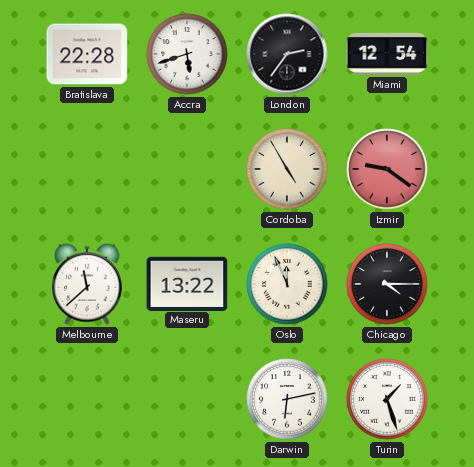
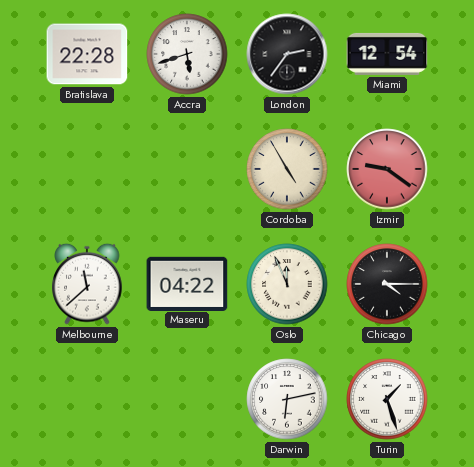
Maseru: 13:22 -> 04:22
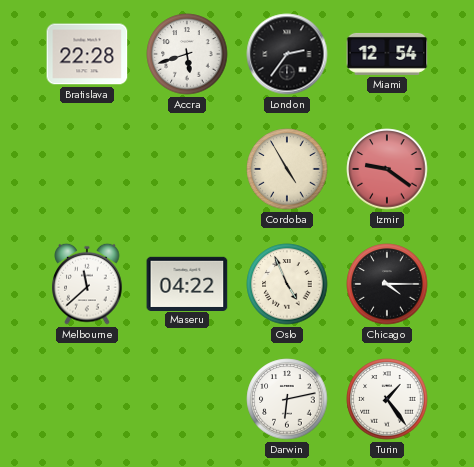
Oslo: 11:56 -> 4:56
Turin: 1:27 -> 1:24
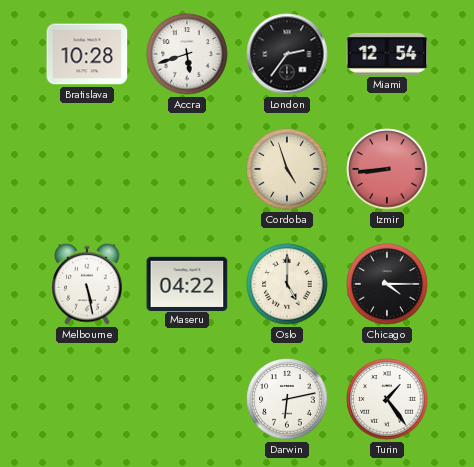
Bratislava: 22:28 -> 10:28
Cordoba: 4:55 -> 4:57
Izmir: 9:21 -> 8:44
Melbourne: 11:38 -> 5:28
Oslo: 4:56 -> 5:00
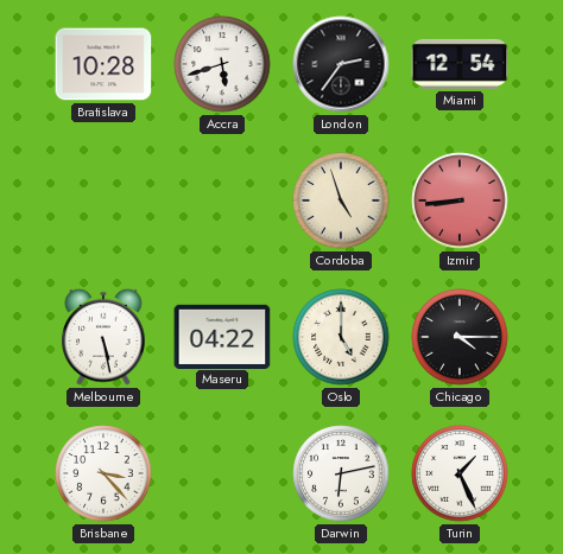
Brisbane: none -> 3:23
Turin: 1:24 -> 1:26
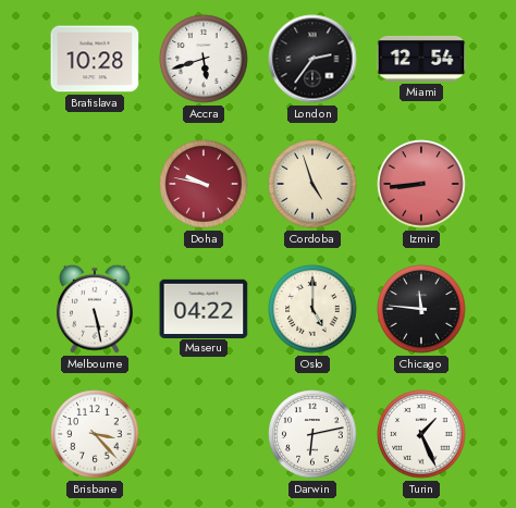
Doha: none -> 9:47
Chicago: 4:15 -> 11:46
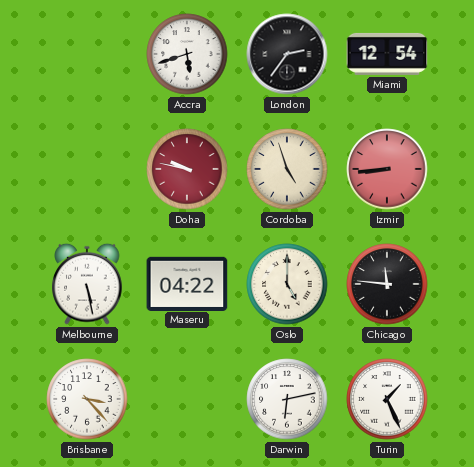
Bratislava: 10:28 -> none
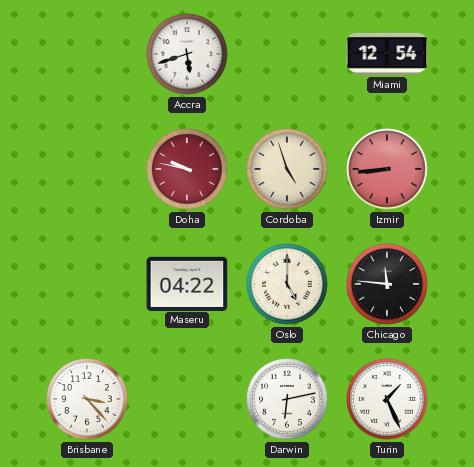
London: 2:36 -> none
Melbourne: 5:28 -> none
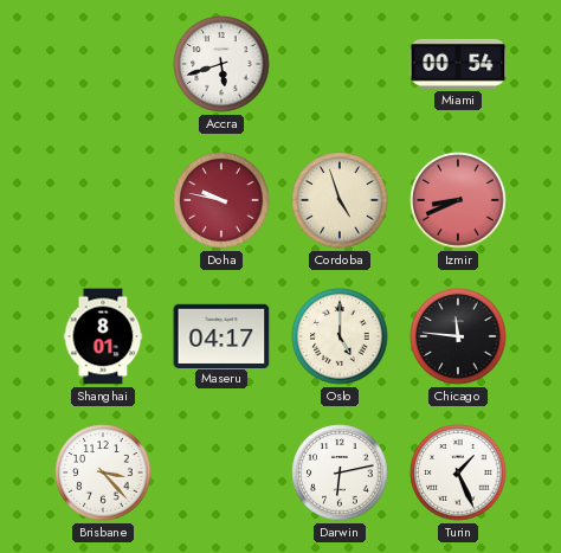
Miami: 12:54 -> 00:54
Izmir: 8:44 -> 8:41
Shanghai: none -> 8:01
Maseru: 04:22 -> 04:17
